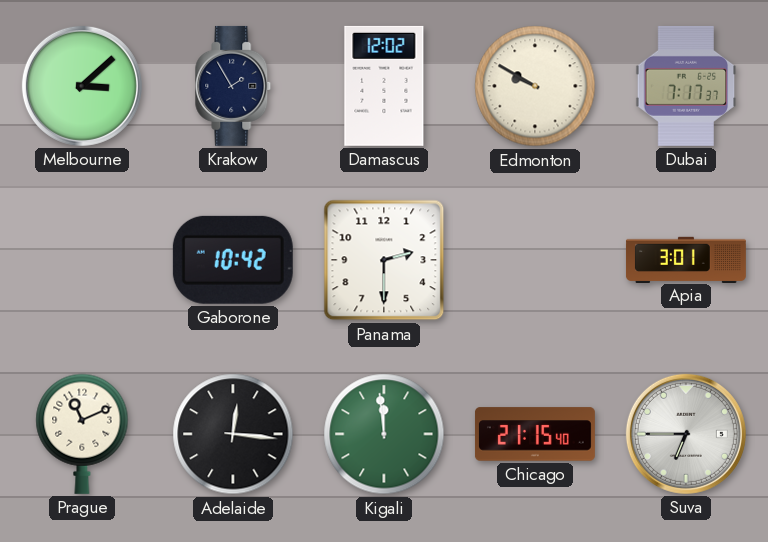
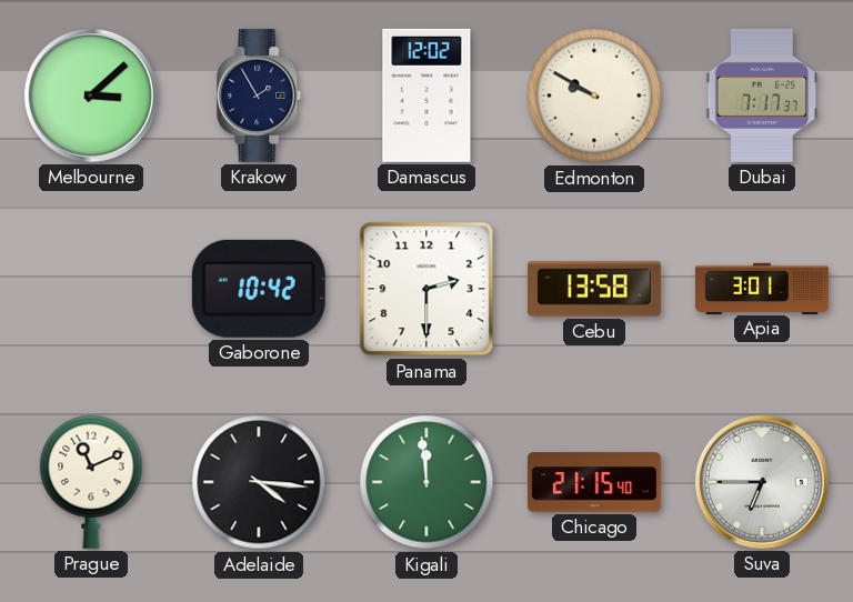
Cebu: none -> 13:58
Adelaide: 12:16 -> 4:16
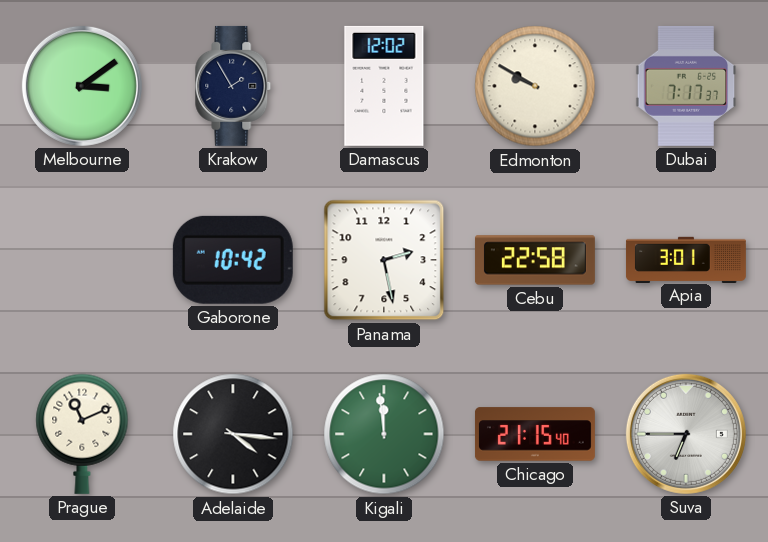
Melbourne: 3:08 -> 3:09
Panama: 2:30 -> 2:28
Cebu: 13:58 -> 22:58
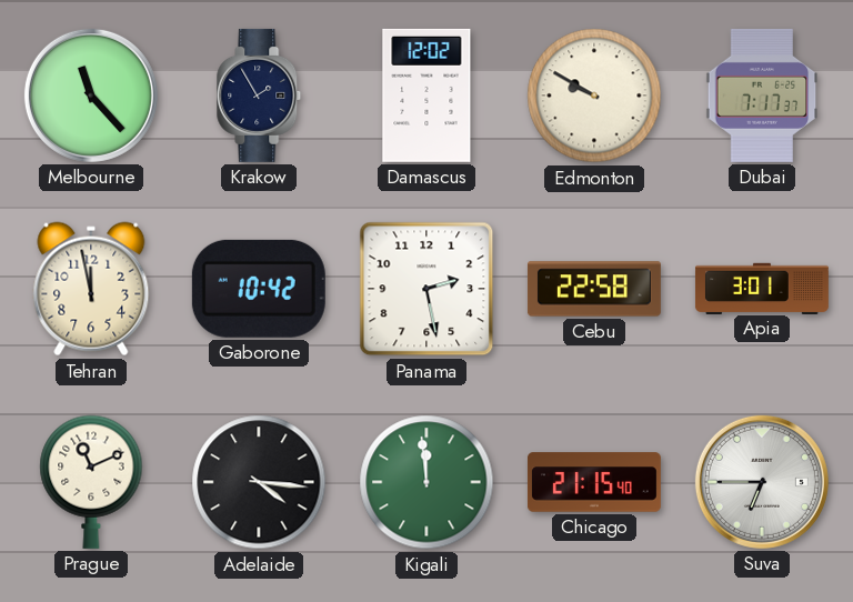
Melbourne: 3:09 -> 11:23
Tehran: none -> 11:58
